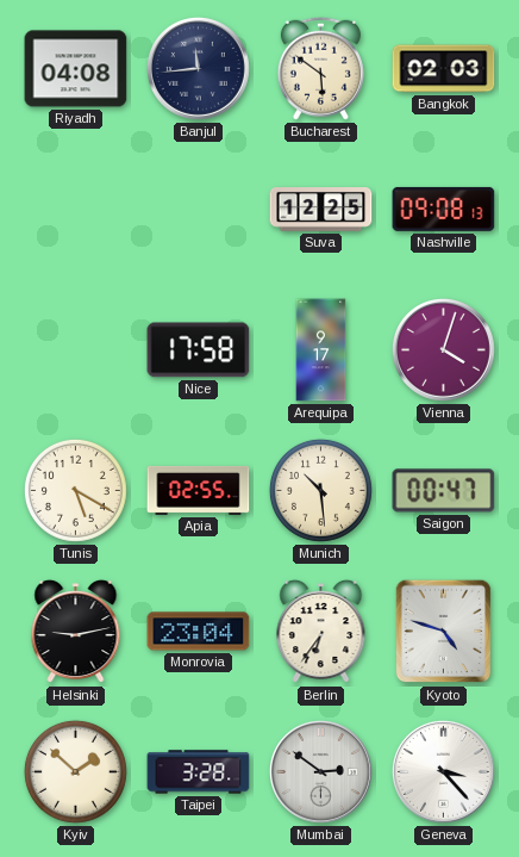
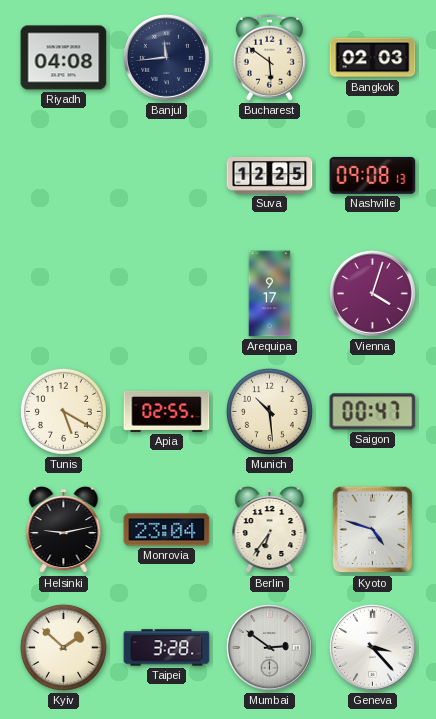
Nice: 17:58 -> none
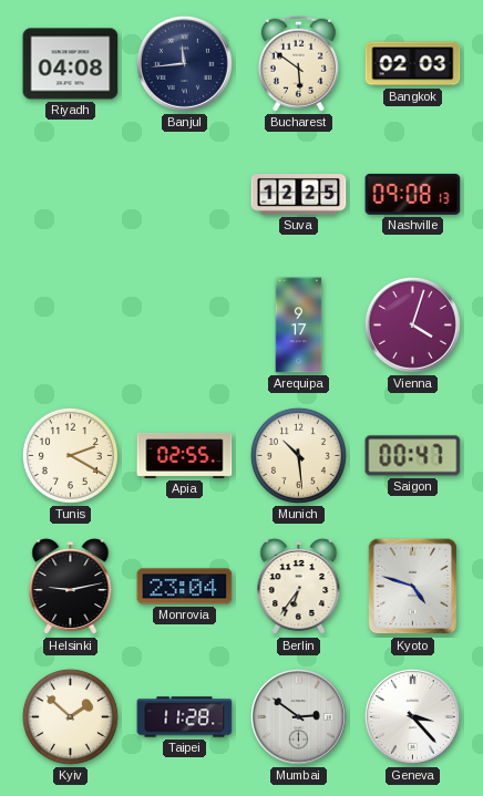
Tunis: 5:20 -> 2:20
Taipei: 3:28 -> 11:28
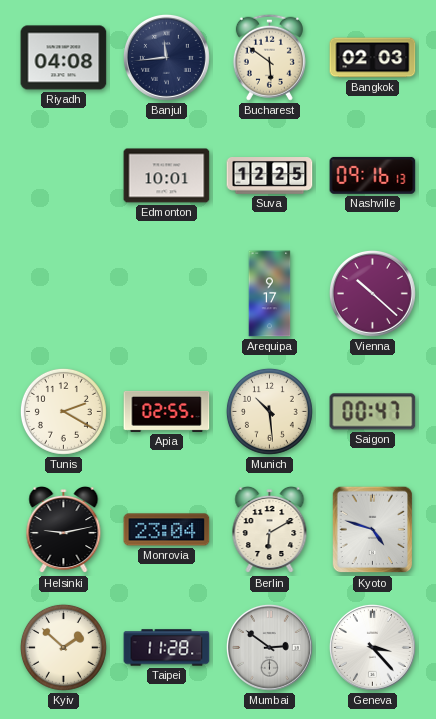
Edmonton: none -> 10:01
Nashville: 09:08 -> 09:16
Vienna: 4:03 -> 10:22
Berlin: 6:36 -> 6:10
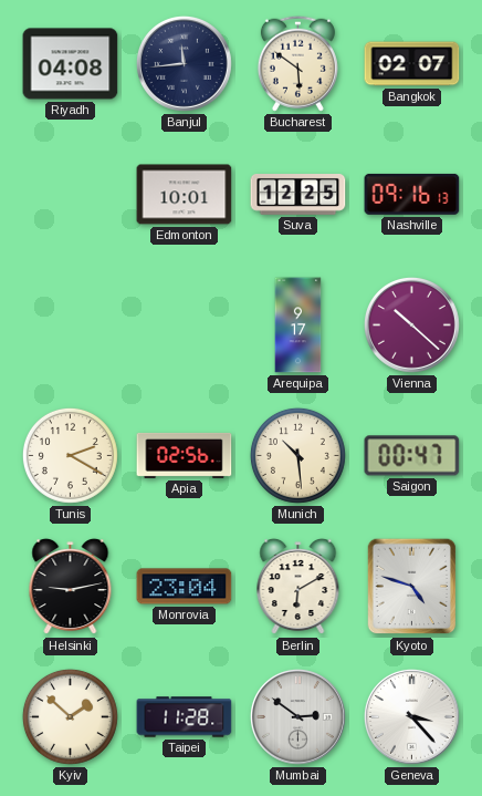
Bangkok: 02:03 -> 02:07
Apia: 02:55 -> 02:56
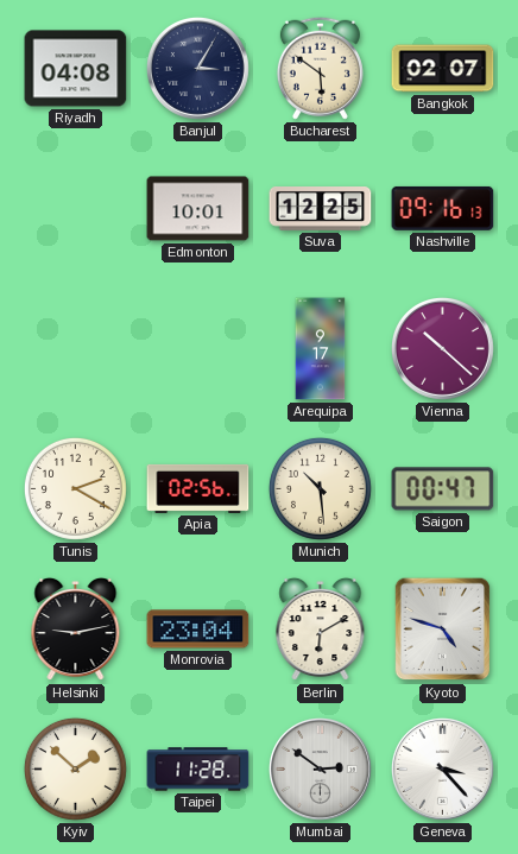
Banjul: 11:44 -> 3:05
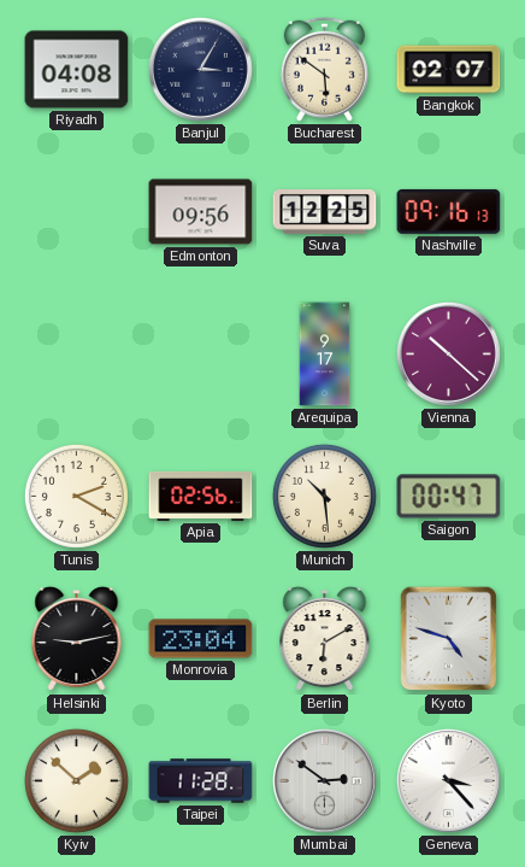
Edmonton: 10:01 -> 09:56
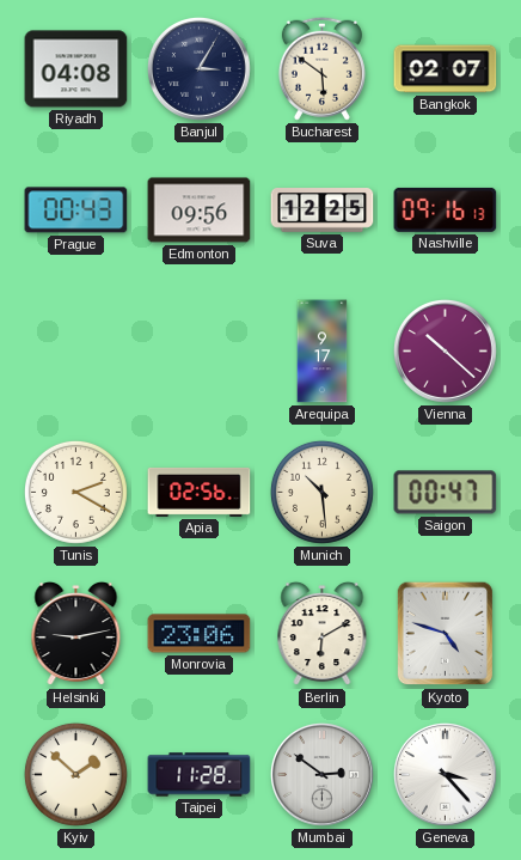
Prague: none -> 00:43
Monrovia: 23:04 -> 23:06
